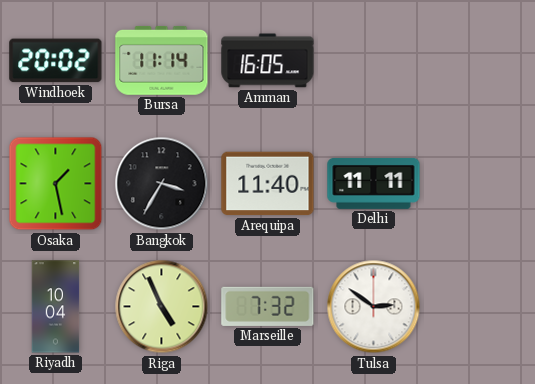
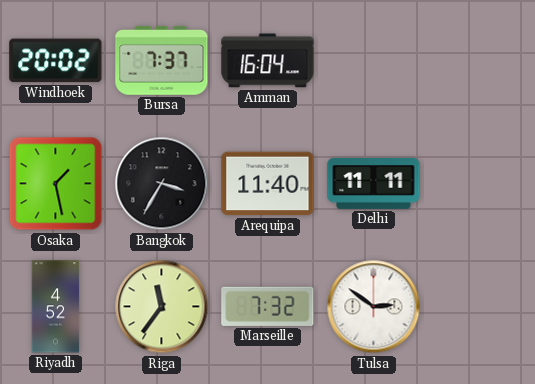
Bursa: 11:14 -> 7:37
Amman: 16:05 -> 16:04
Riyadh: 10:04 -> 4:52
Riga: 4:56 -> 11:36
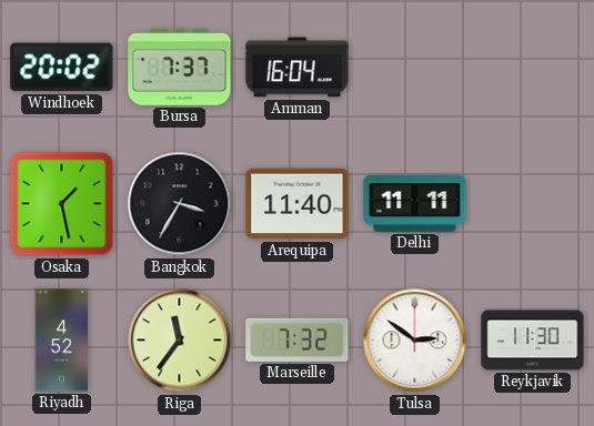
Reykjavik: none -> 11:30
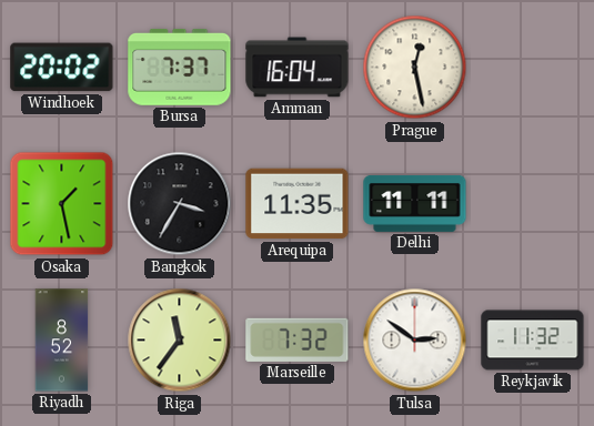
Prague: none -> 12:28
Arequipa: 11:40 -> 11:35
Riyadh: 4:52 -> 8:52
Reykjavik: 11:30 -> 11:32
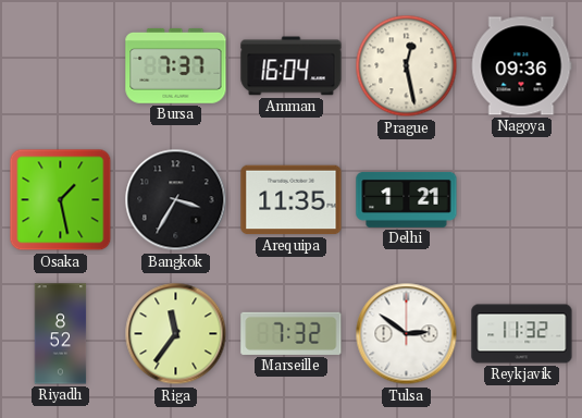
Windhoek: 20:02 -> none
Nagoya: none -> 09:36
Delhi: 11:11 -> 1:21
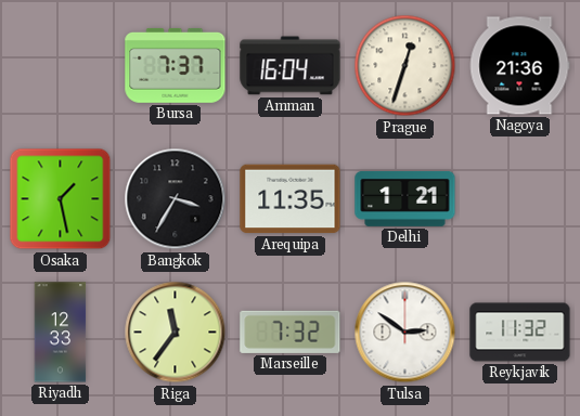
Prague: 12:28 -> 12:33
Nagoya: 09:36 -> 21:36
Riyadh: 8:52 -> 12:33
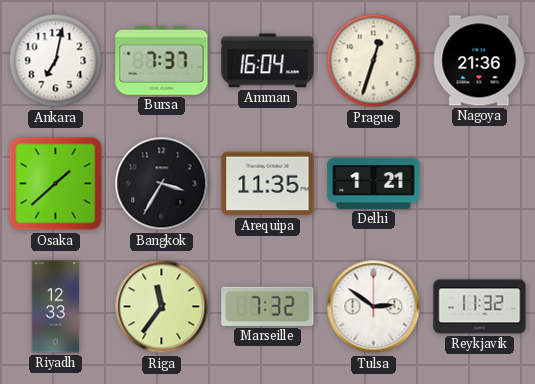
Ankara: none -> 7:02
Osaka: 1:28 -> 1:38
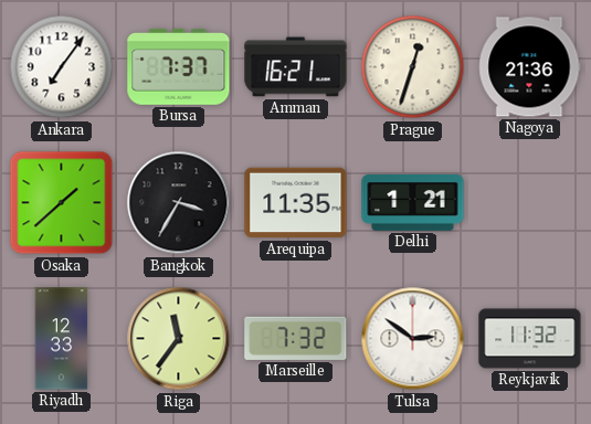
Ankara: 7:02 -> 7:06
Amman: 16:04 -> 16:21
